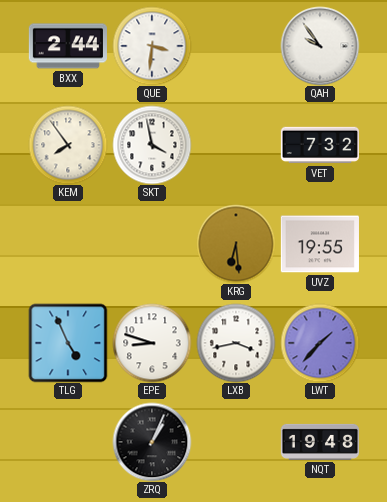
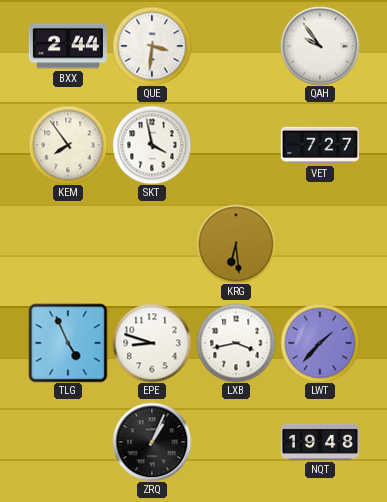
VET: 7:32 -> 7:27
UVZ: 19:55 -> none
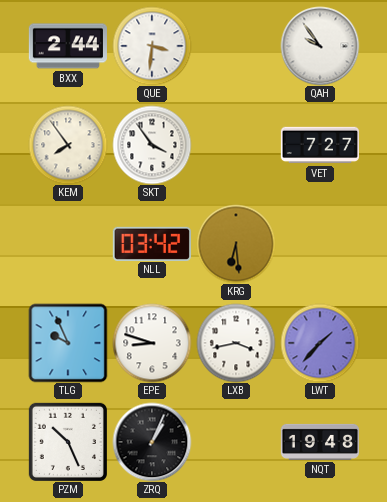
SKT: 3:58 -> 3:54
NLL: none -> 03:42
TLG: 4:56 -> 9:56
PZM: none -> 10:26
